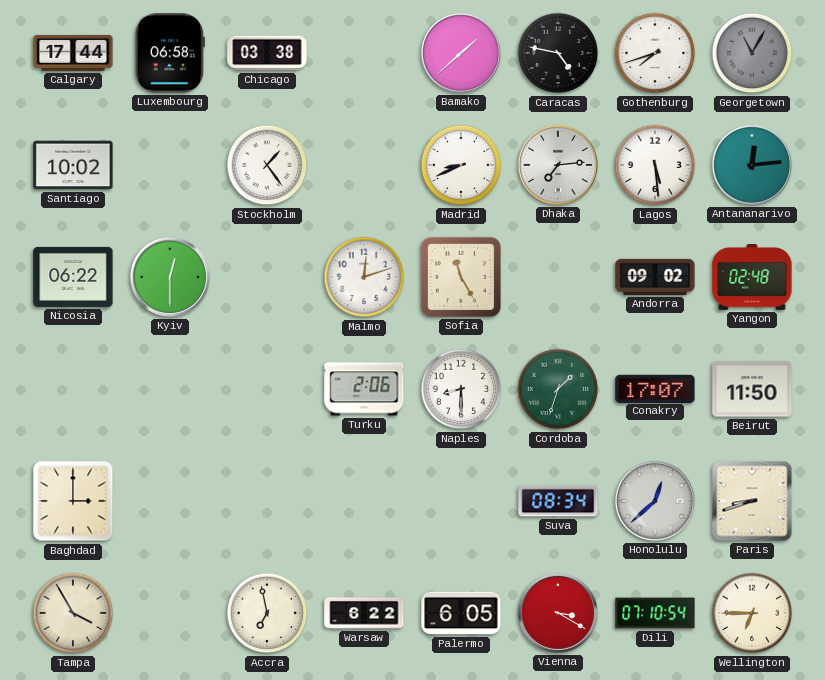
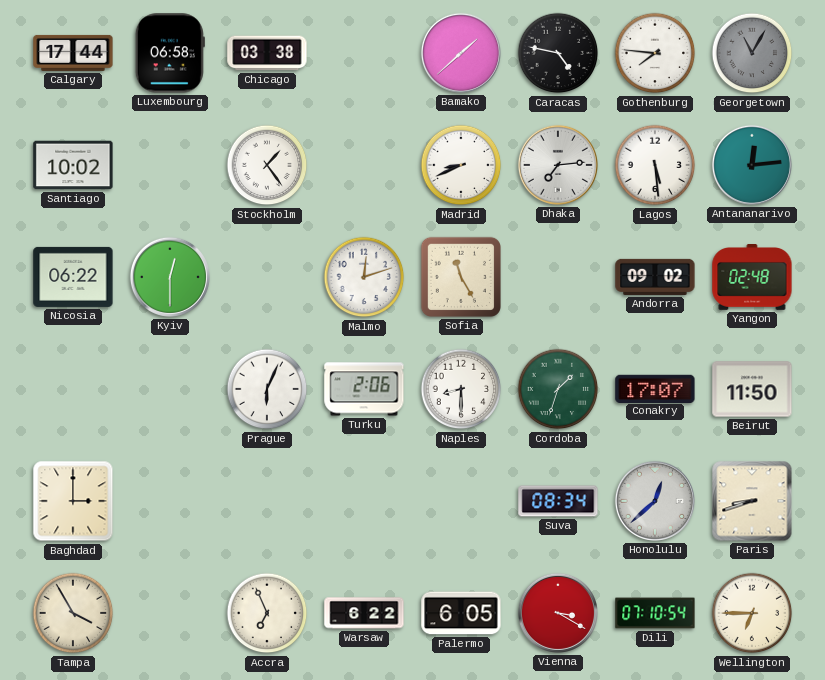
Gothenburg: 7:42 -> 7:46
Prague: none -> 6:04
Accra: 6:58 -> 6:56
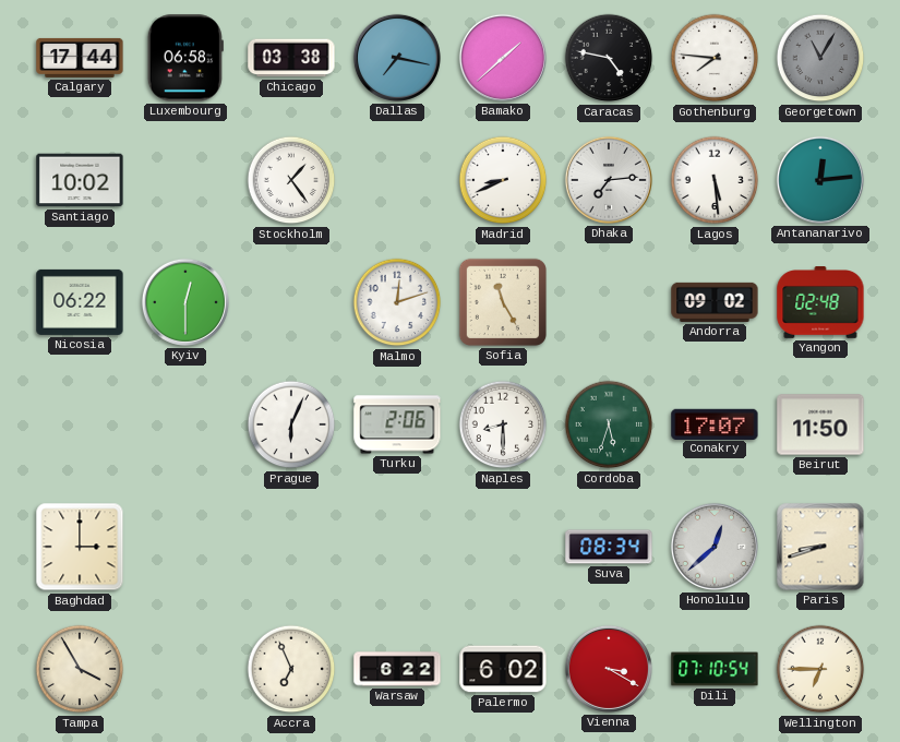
Dallas: none -> 7:17
Cordoba: 1:33 -> 5:33
Palermo: 6:05 -> 6:02
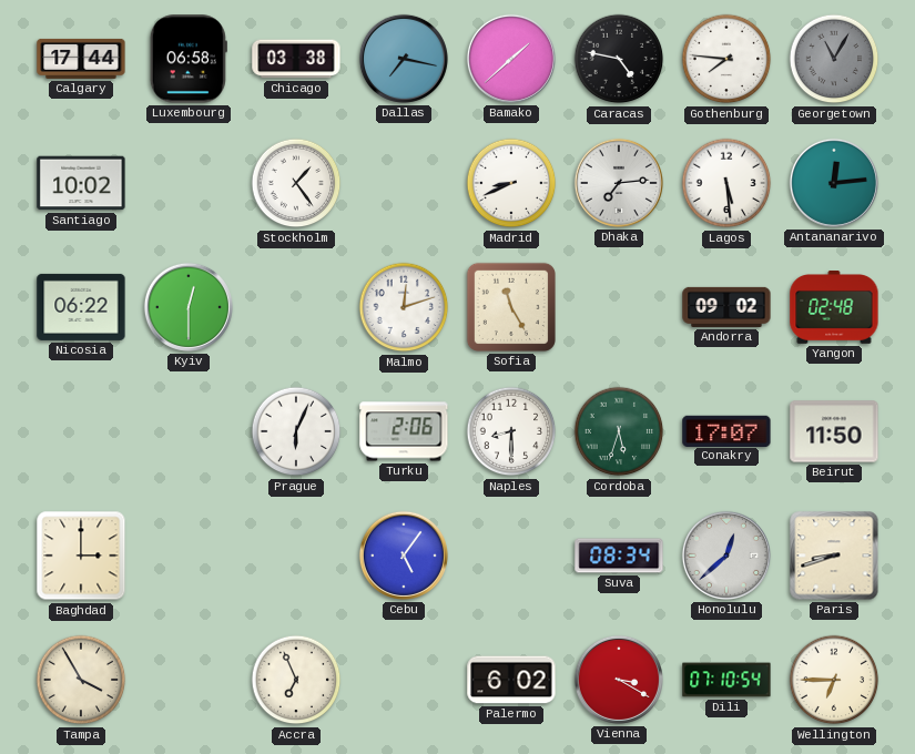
Cebu: none -> 5:06
Warsaw: 6:22 -> none
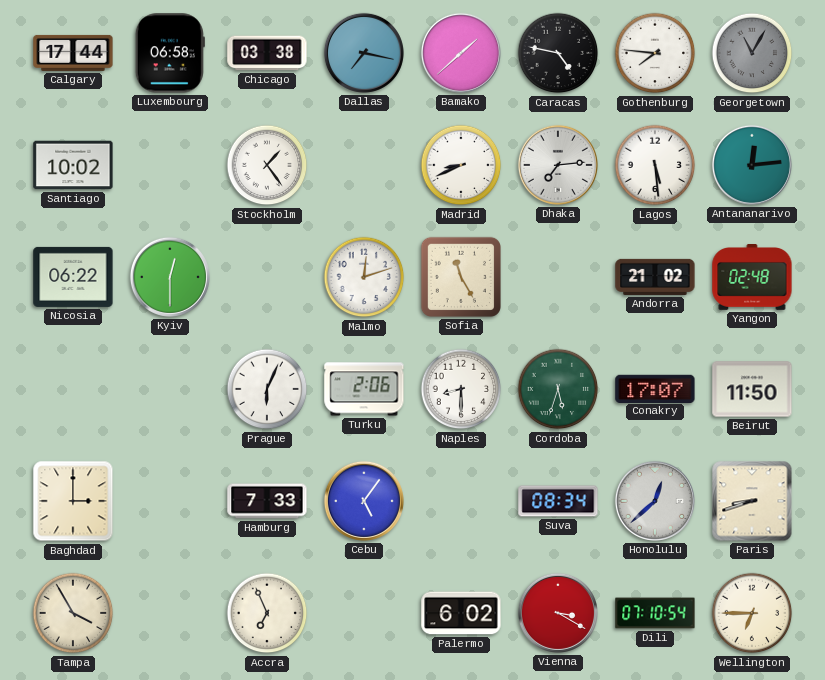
Andorra: 09:02 -> 21:02
Hamburg: none -> 7:33
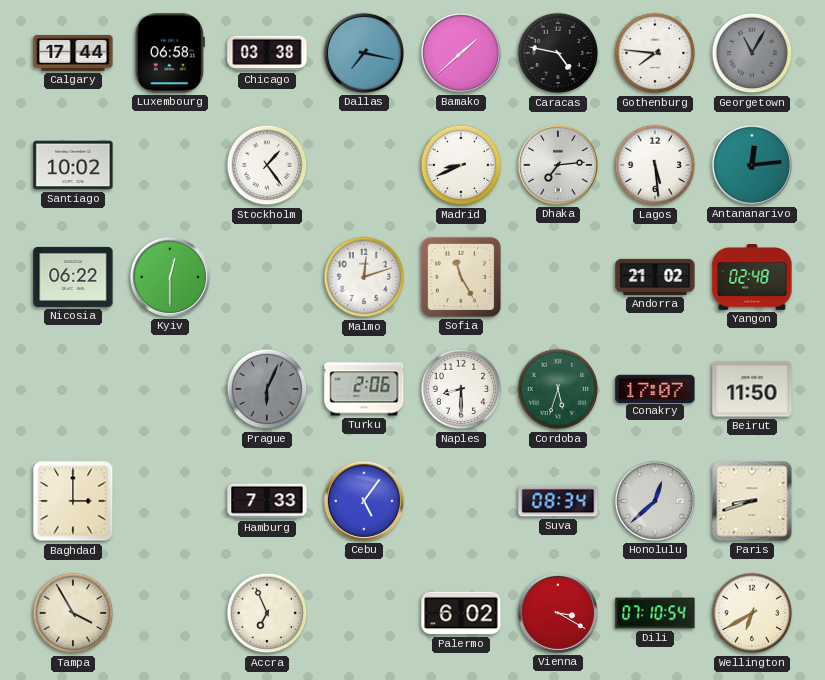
Prague dial: white -> grey
Wellington: 6:45 -> 6:40
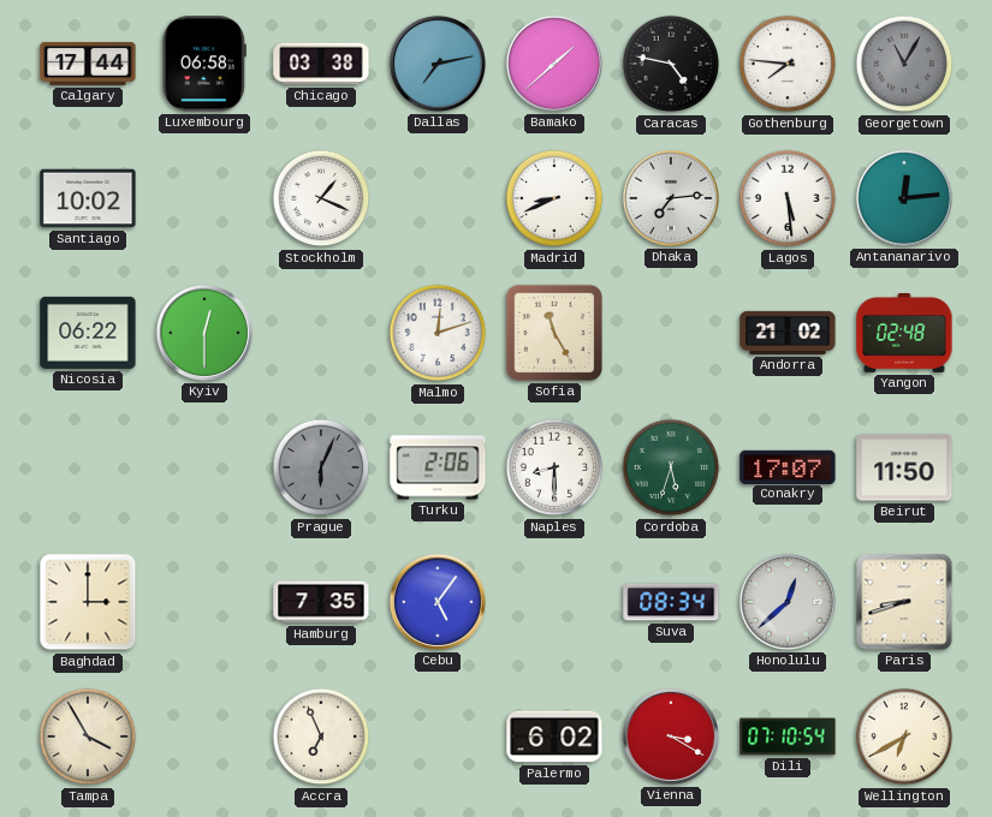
Dallas: 7:17 -> 7:13
Stockholm: 1:24 -> 1:19
Hamburg: 7:33 -> 7:35
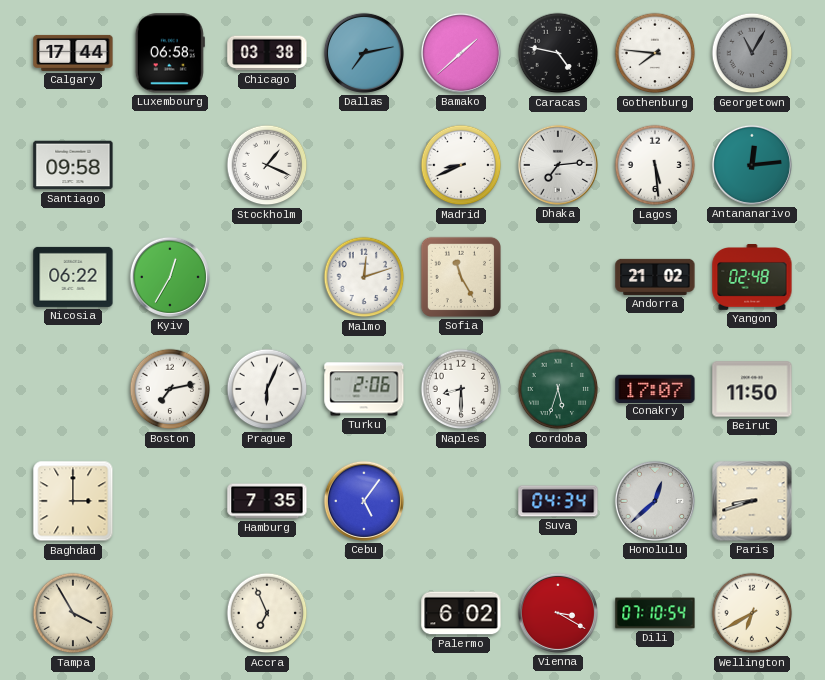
Santiago: 10:02 -> 09:58
Kyiv: 12:30 -> 12:35
Boston: none -> 7:13
Prague dial: grey -> white
Suva: 08:34 -> 04:34
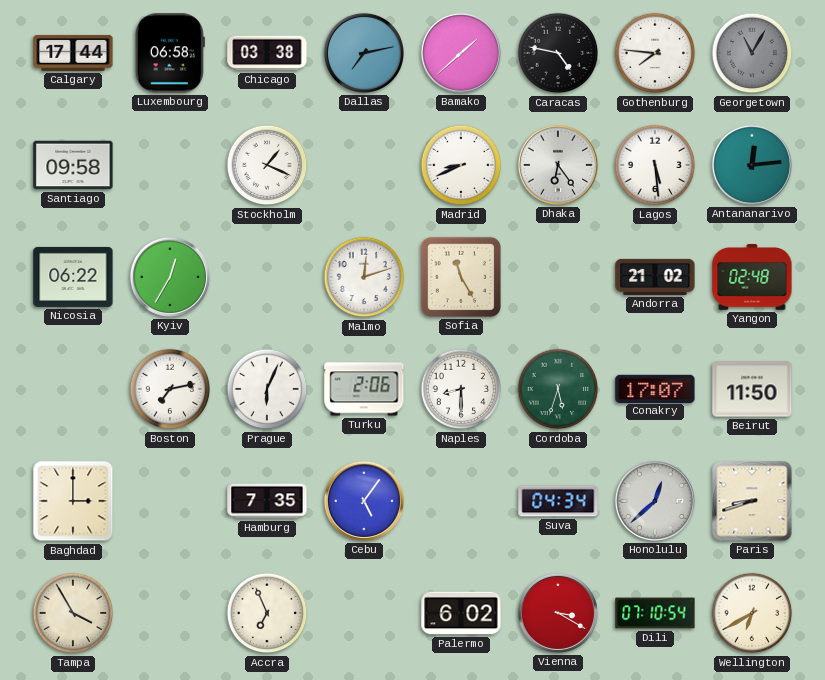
Dhaka: 7:14 -> 6:24
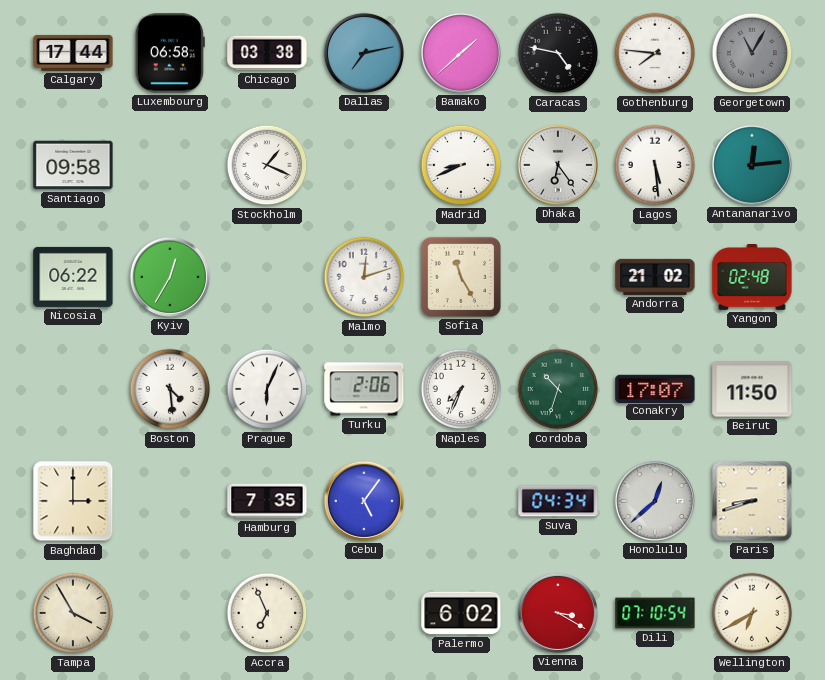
Boston: 7:13 -> 4:29
Naples: 8:30 -> 7:34
Cordoba: 5:33 -> 10:33
